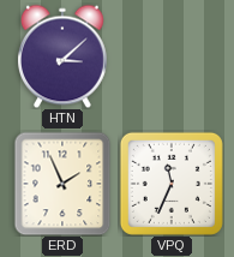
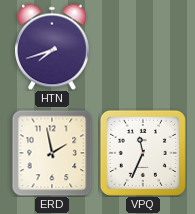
HTN: 3:08 -> 7:42
ERD: 1:56 -> 1:58
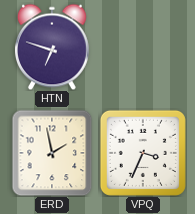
HTN: 7:42 -> 6:48
VPQ: 11:34 -> 3:34
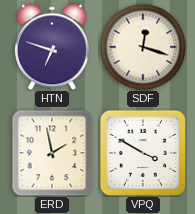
SDF: none -> 12:18
VPQ: 3:34 -> 3:50
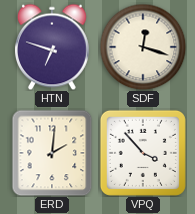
ERD: 1:58 -> 2:01
VPQ: 3:50 -> 3:53
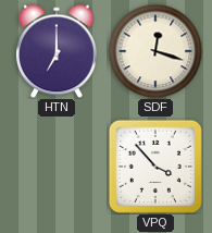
HTN: 6:48 -> 7:00
ERD: 2:01 -> none
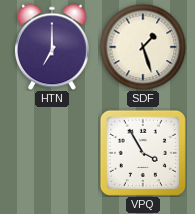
SDF: 12:18 -> 1:27
VPQ: 3:53 -> 3:55
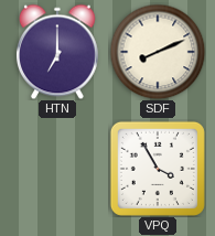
SDF: 1:27 -> 8:11
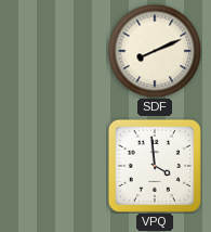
HTN: 7:00 -> none
VPQ: 3:55 -> 3:59
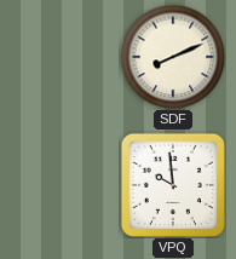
VPQ: 3:59 -> 9:59
